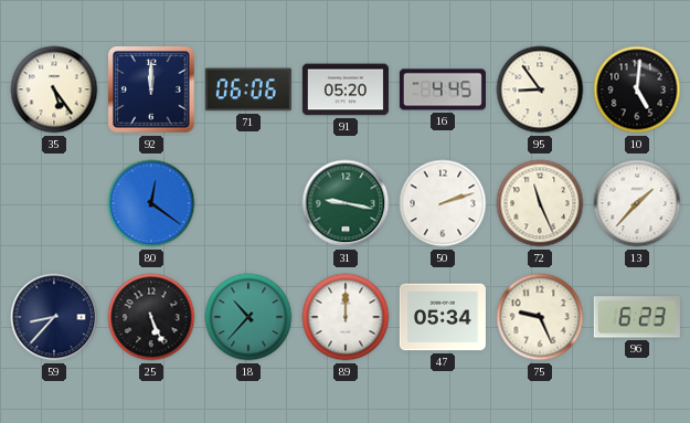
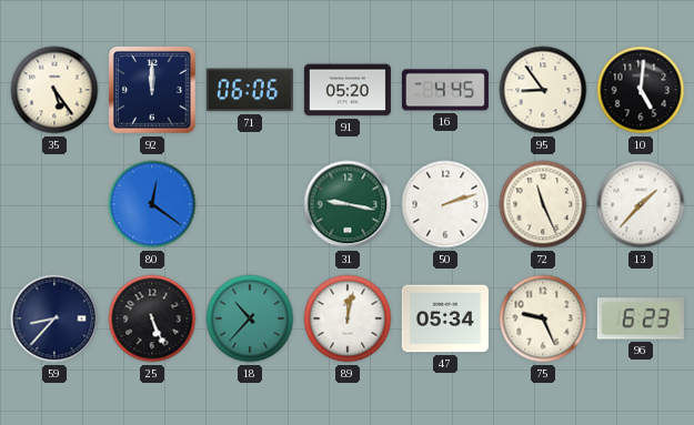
89: 12:00 -> 12:02
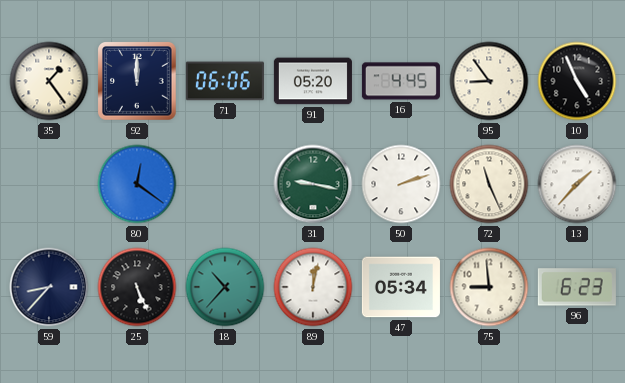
35: 5:24 -> 1:24
10: 5:01 -> 4:56
75: 9:26 -> 8:59
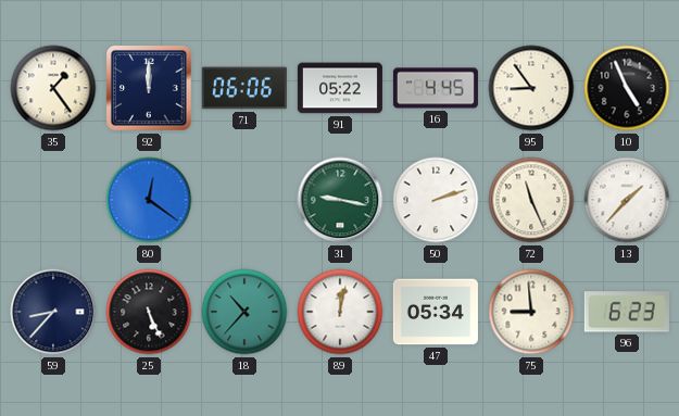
91: 05:20 -> 05:22
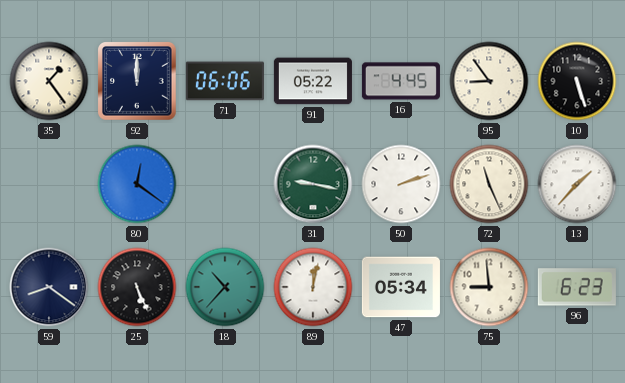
10: 4:56 -> 5:27
59: 8:37 -> 8:21
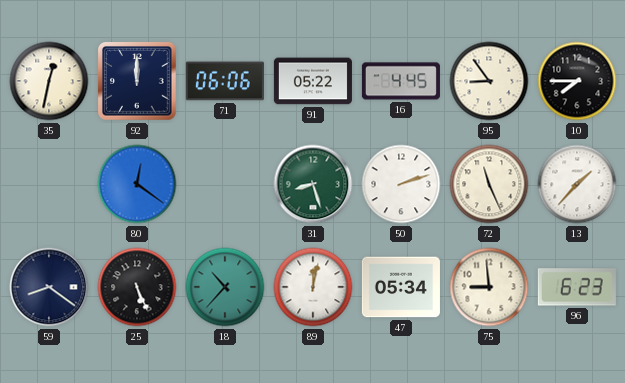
35: 1:24 -> 12:32
10: 5:27 -> 7:45
31: 9:17 -> 8:27
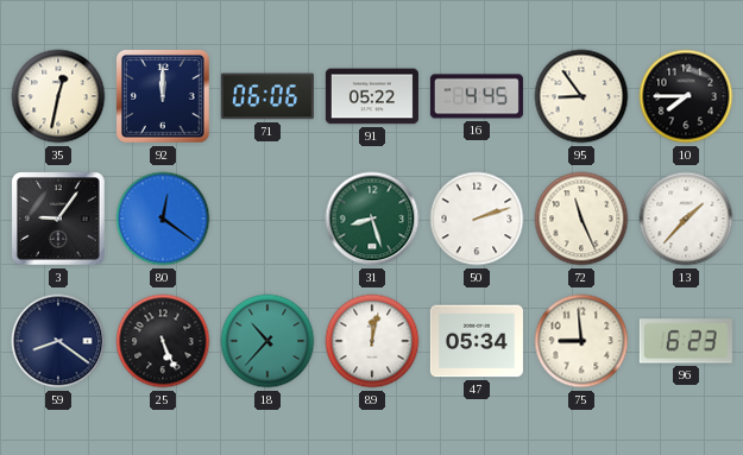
3: none -> 9:06
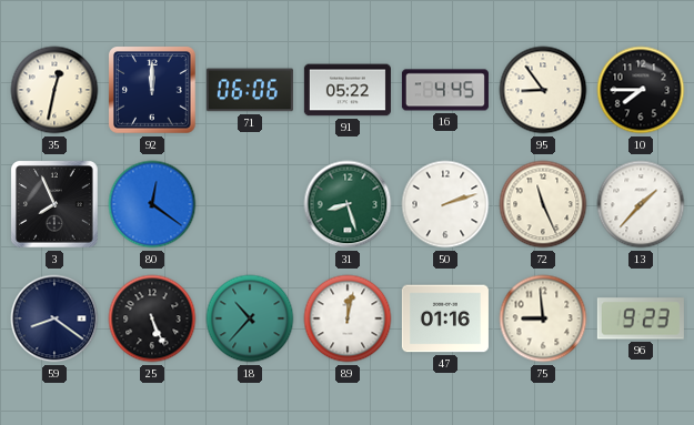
3: 9:06 -> 7:56
47: 05:34 -> 01:16
96: 6:23 -> 9:23
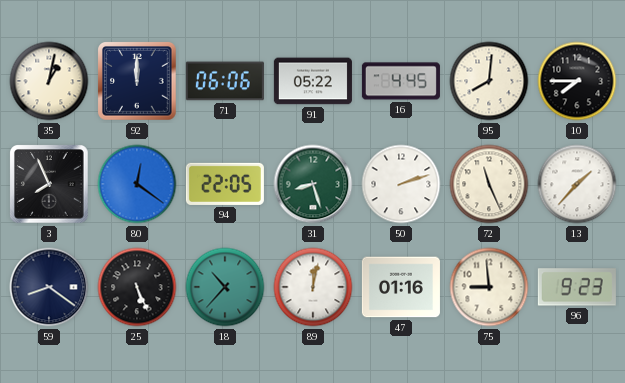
35: 12:32 -> 1:02
95: 8:54 -> 8:01
94: none -> 22:05
